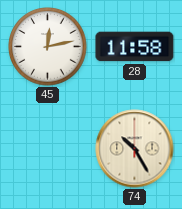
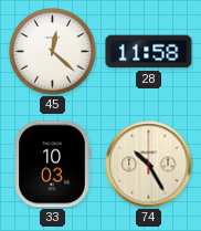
45: 12:13 -> 12:22
33: none -> 10:03
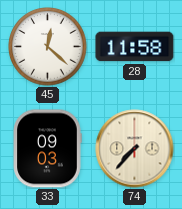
33: 10:03 -> 09:03
74: 10:25 -> 7:37
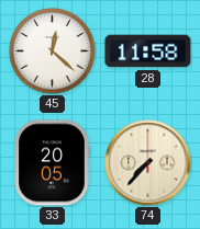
33: 09:03 -> 20:05
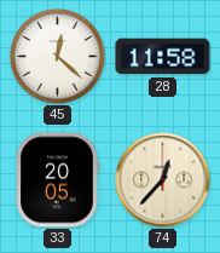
74: 7:37 -> 12:37
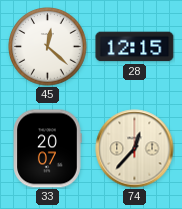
28: 11:58 -> 12:15
33: 20:05 -> 20:07
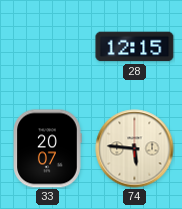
45: 12:22 -> none
74: 12:37 -> 5:46
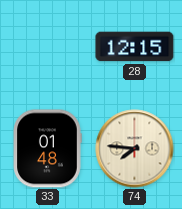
33: 20:07 -> 01:48
74: 5:46 -> 7:46
